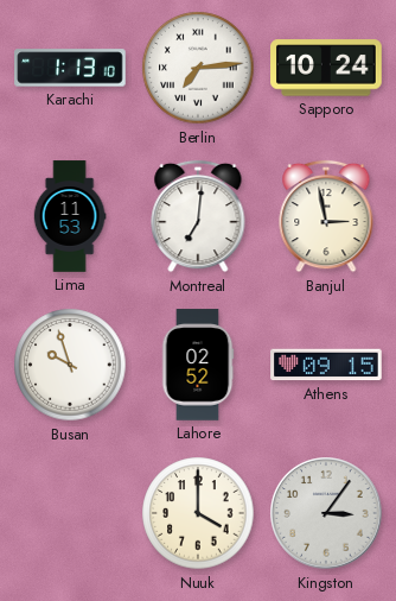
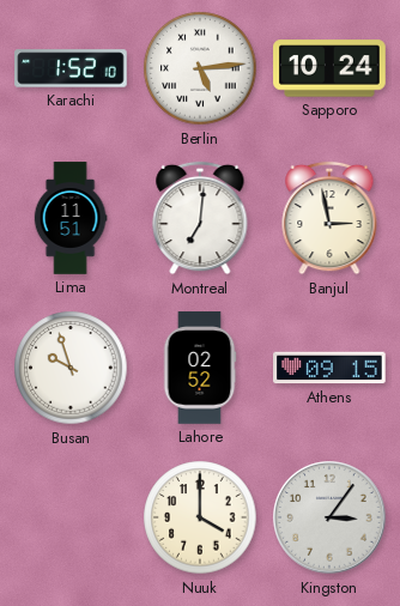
Karachi: 1:13 -> 1:52
Berlin: 7:14 -> 5:14
Lima: 11:53 -> 11:51
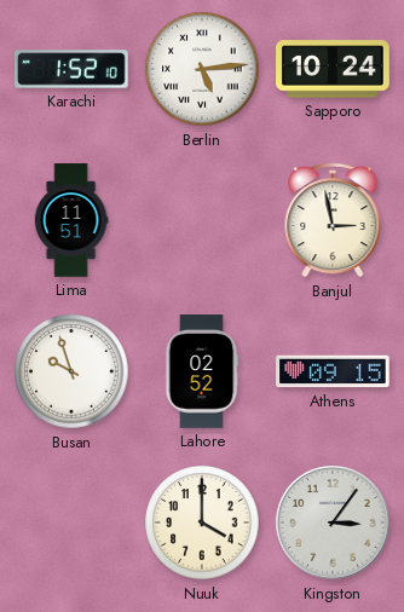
Montreal: 7:01 -> none
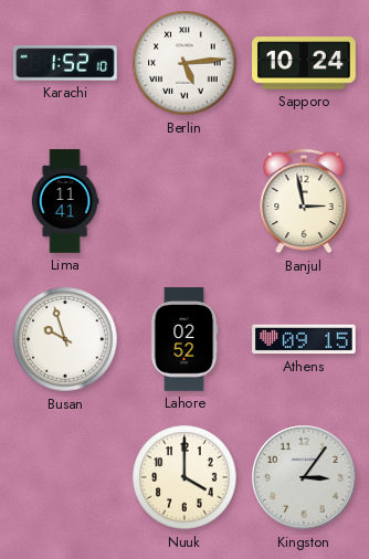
Lima: 11:51 -> 11:41
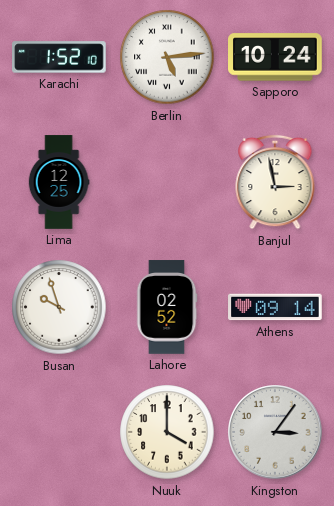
Lima: 11:41 -> 12:25
Athens: 09:15 -> 09:14
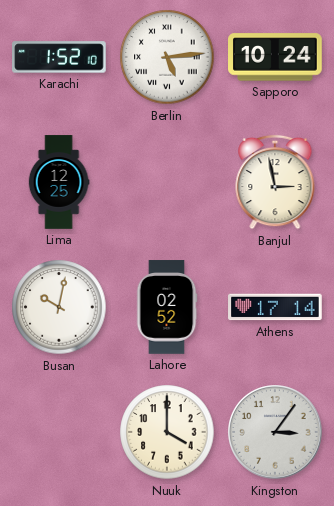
Busan: 9:57 -> 10:02
Athens: 09:14 -> 17:14
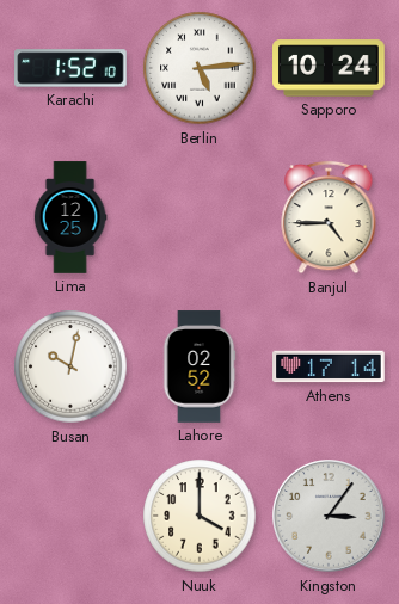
Banjul: 2:58 -> 4:45
